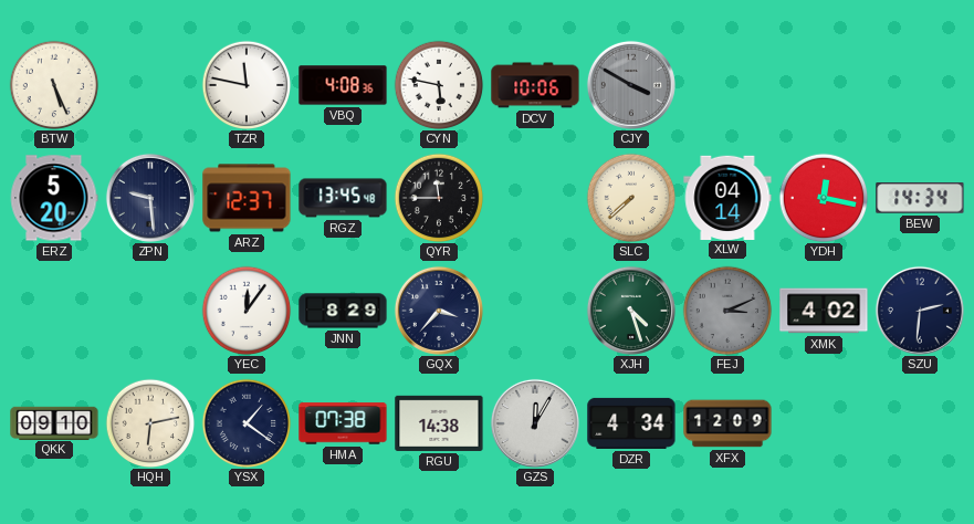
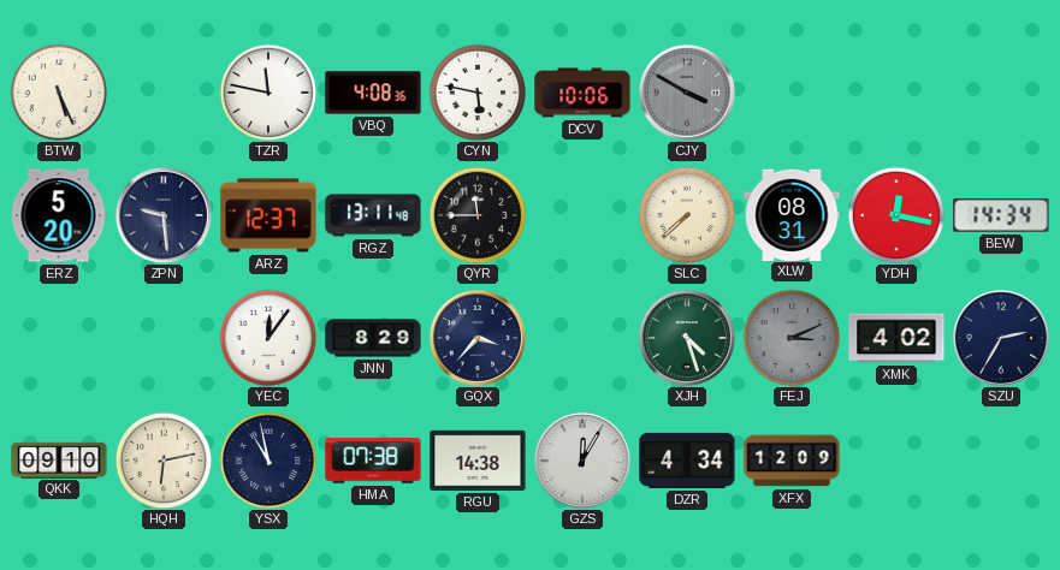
RGZ: 13:45 -> 13:11
XLW: 04:14 -> 08:31
SZU: 2:31 -> 2:35
YSX: 1:21 -> 10:58
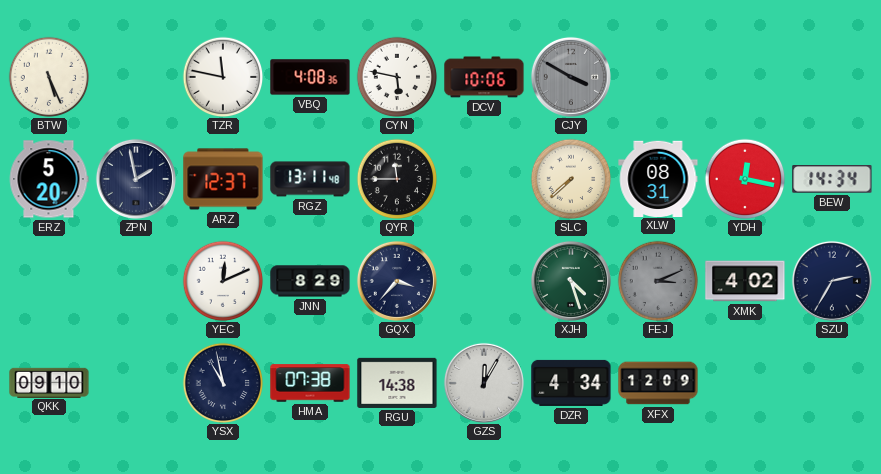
ZPN: 9:29 -> 1:58
YEC: 12:06 -> 12:11
HQH: 6:13 -> none
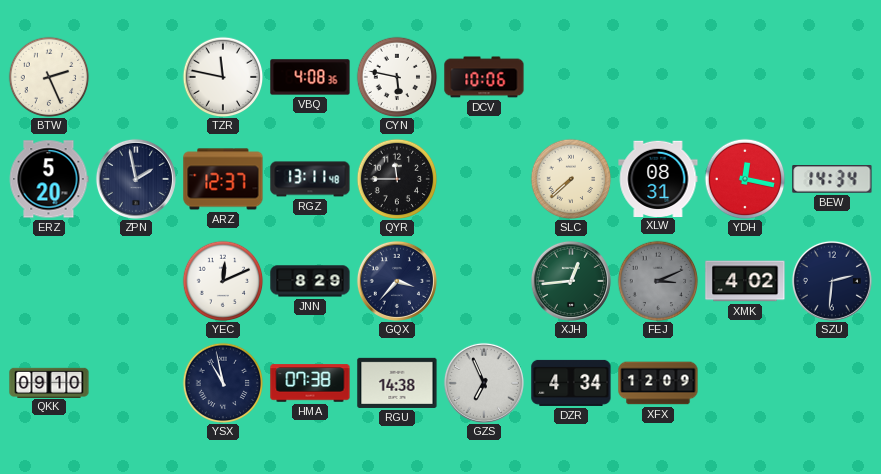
BTW: 5:26 -> 2:26
CJY: 3:50 -> none
XJH: 4:27 -> 12:44
SZU: 2:35 -> 2:31
GZS: 12:05 -> 6:56
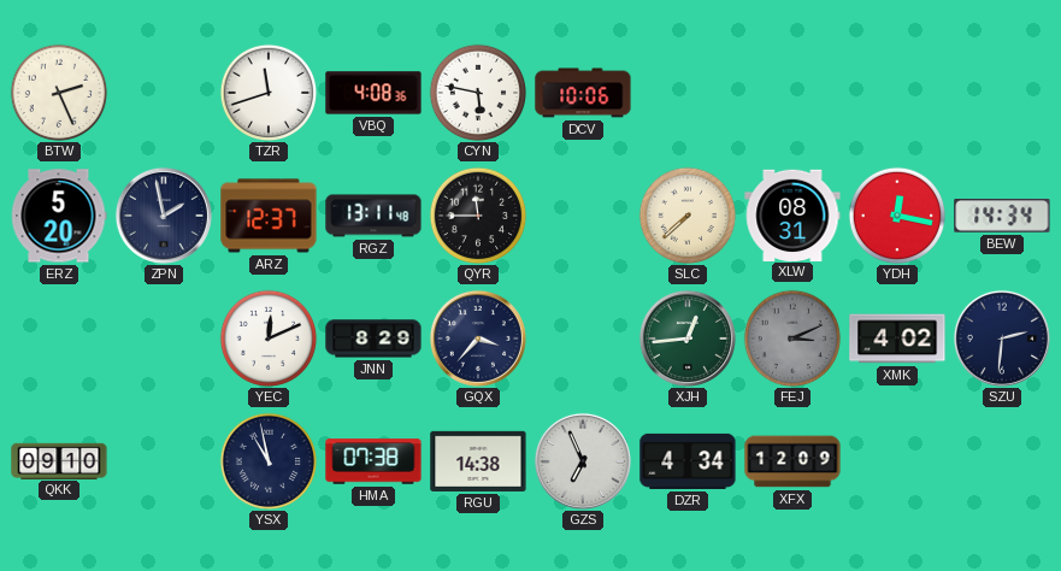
TZR: 11:47 -> 11:42
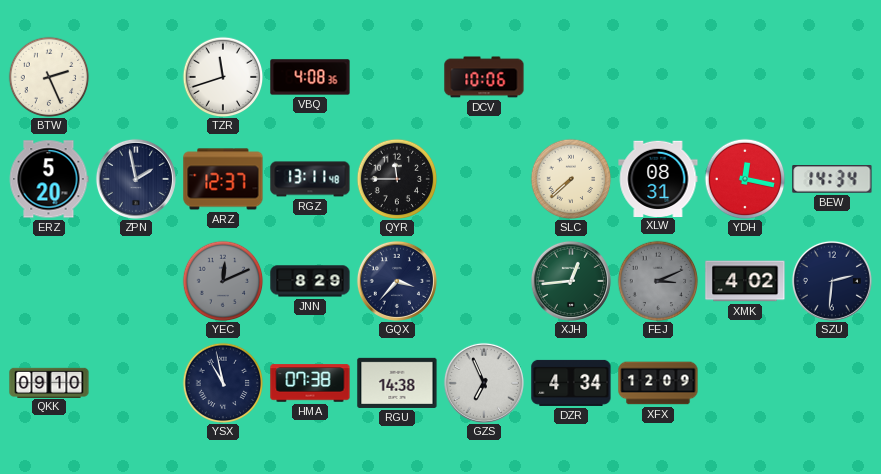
CYN: 5:47 -> none
YEC dial: white -> grey
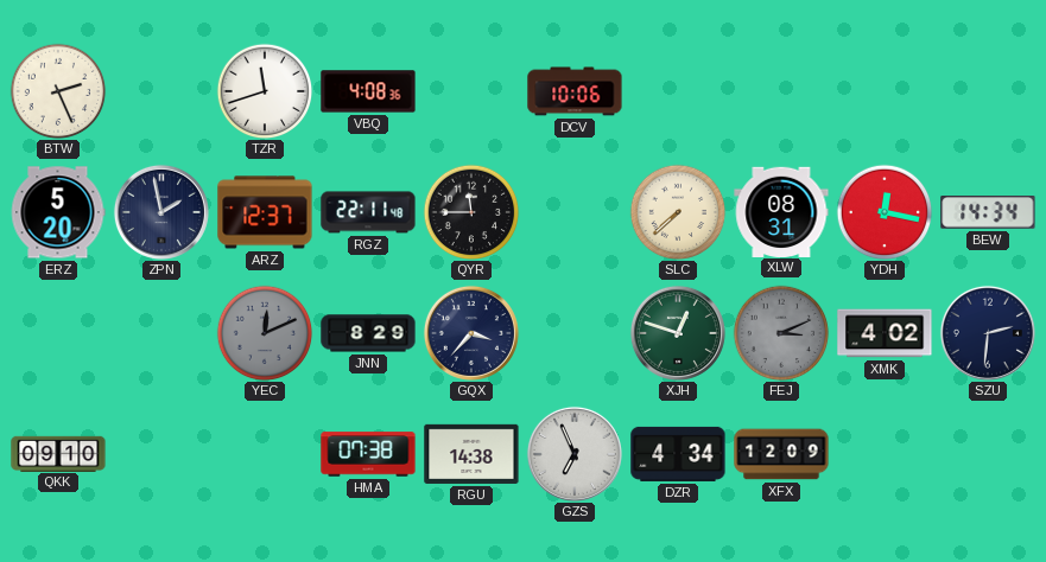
RGZ: 13:11 -> 22:11
XJH: 12:44 -> 12:48
YSX: 10:58 -> none
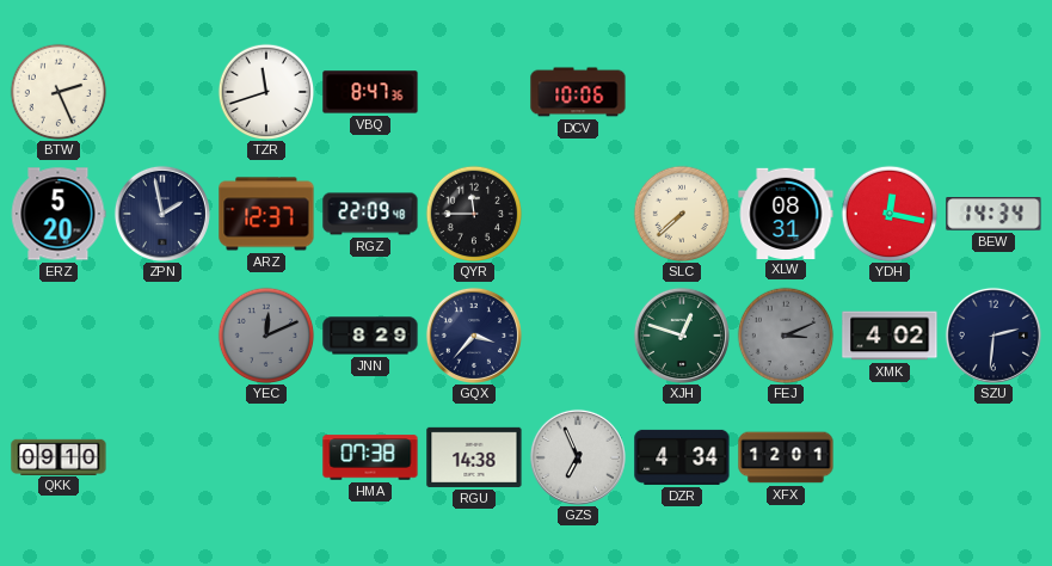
VBQ: 4:08 -> 8:47
RGZ: 22:11 -> 22:09
XFX: 12:09 -> 12:01
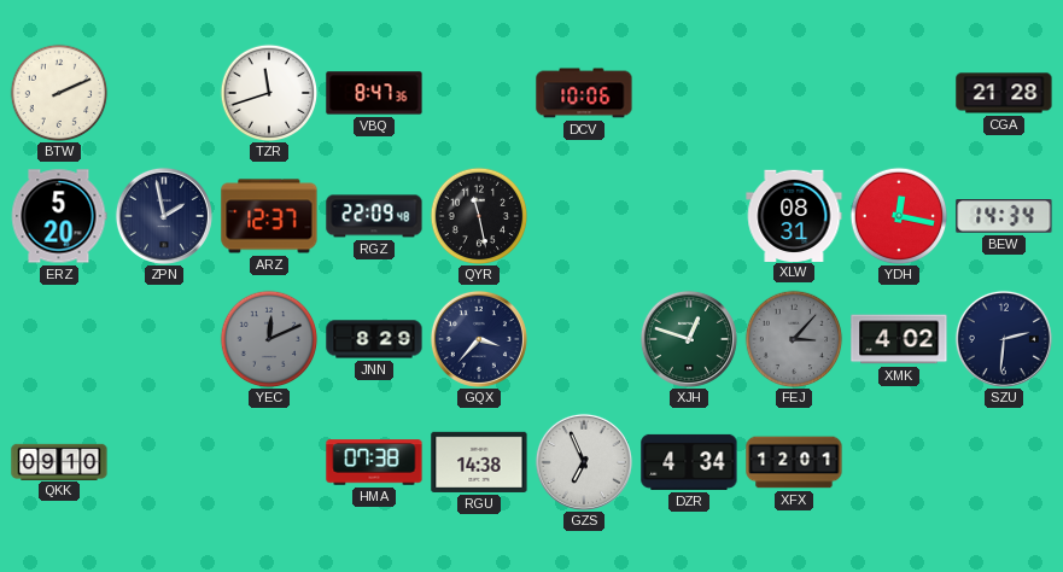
BTW: 2:26 -> 2:11
CGA: none -> 21:28
QYR: 11:45 -> 11:28
SLC: 7:38 -> none
FEJ: 3:11 -> 3:07
